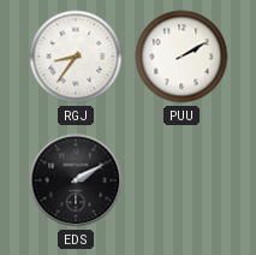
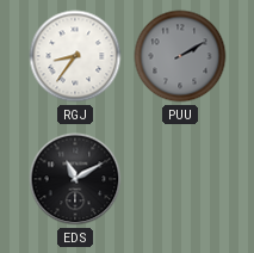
PUU dial: white -> grey
EDS: 2:10 -> 11:10
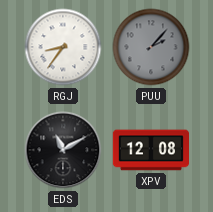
PUU: 2:10 -> 2:07
XPV: none -> 12:08
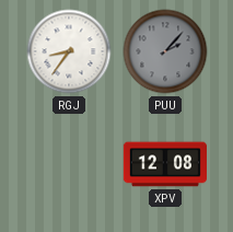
EDS: 11:10 -> none
